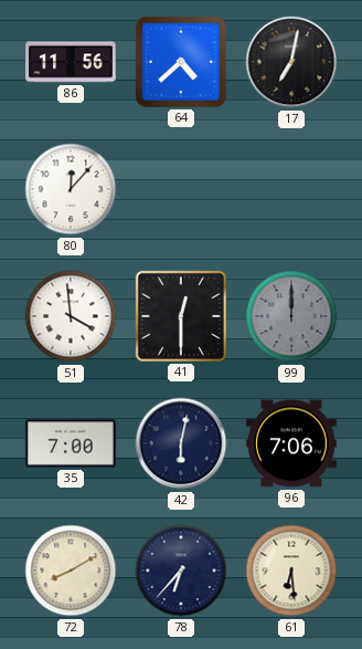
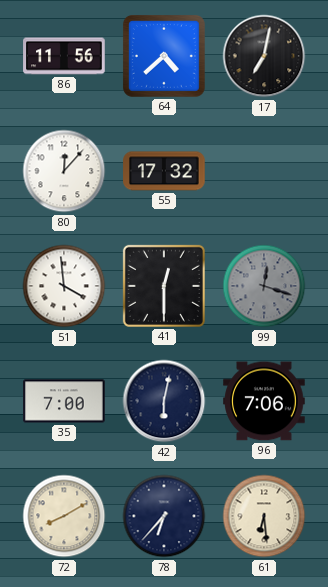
55: none -> 17:32
99: 12:00 -> 12:18
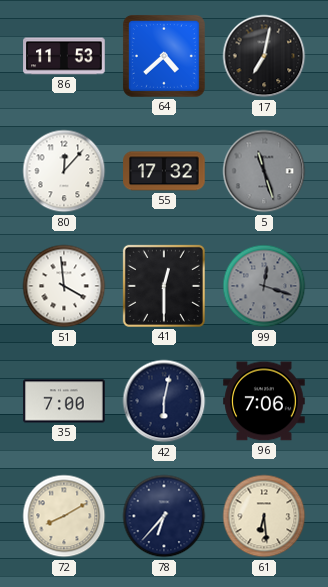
86: 11:56 -> 11:53
5: none -> 11:27
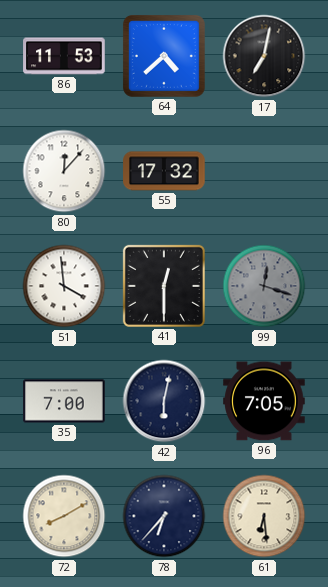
5: 11:27 -> none
96: 7:06 -> 7:05
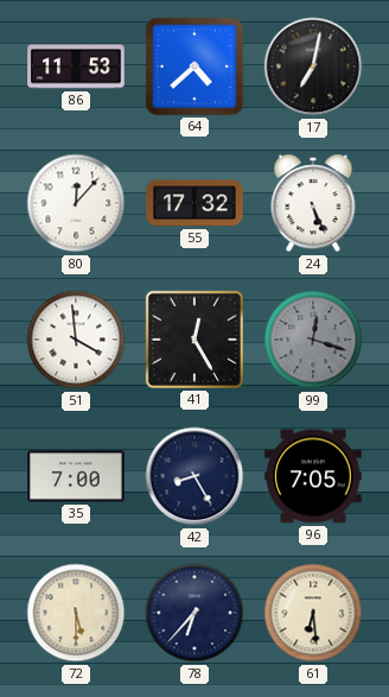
24: none -> 5:26
41: 12:30 -> 12:25
42: 6:02 -> 8:25
72: 8:10 -> 5:30
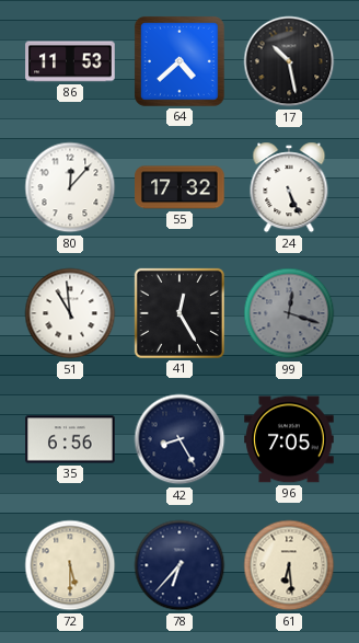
17: 7:02 -> 10:28
51: 3:59 -> 10:59
35: 7:00 -> 6:56
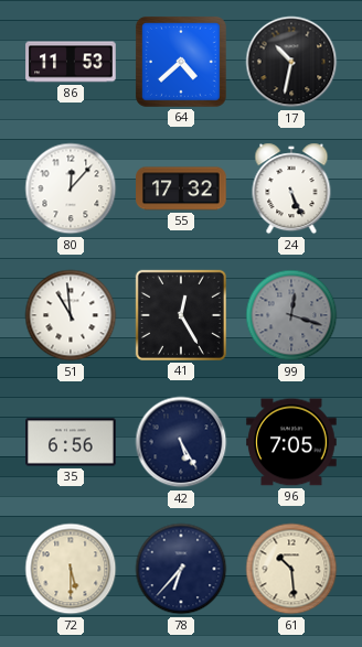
17: 10:28 -> 10:32
42: 8:25 -> 5:25
61: 6:29 -> 10:29
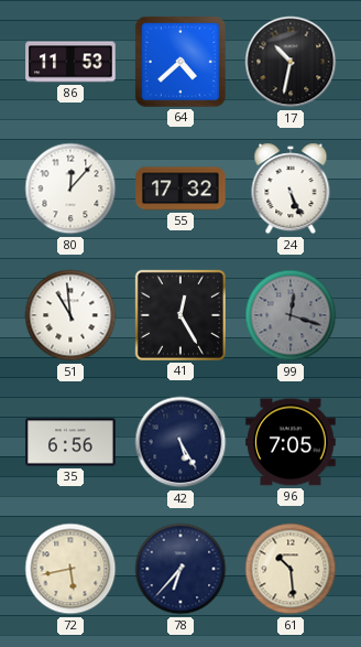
72: 5:30 -> 5:43
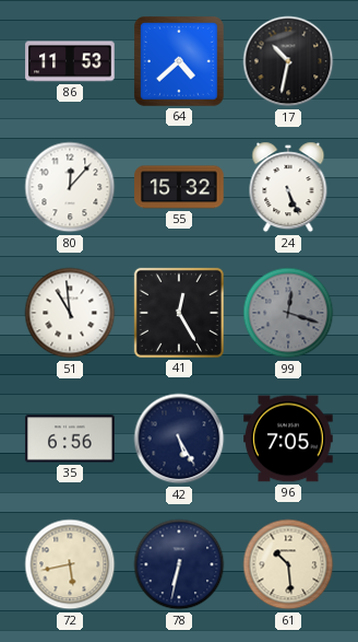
55: 17:32 -> 15:32
78: 6:37 -> 6:32
